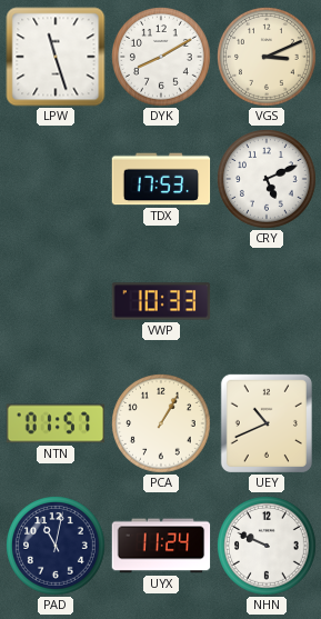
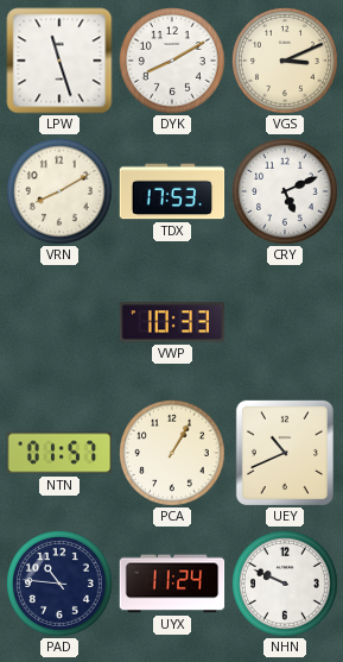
VRN: none -> 8:10
PAD: 11:02 -> 10:46
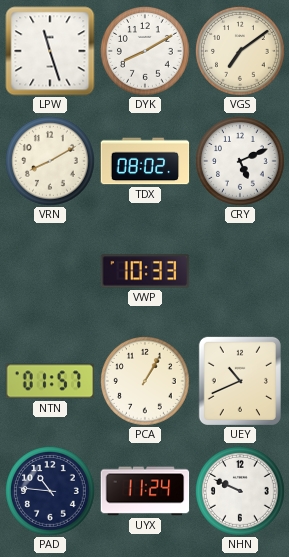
VGS: 3:11 -> 7:09
TDX: 17:53 -> 08:02
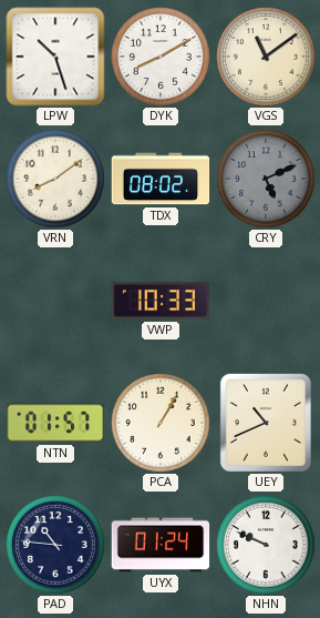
LPW: 11:27 -> 10:27
VGS: 7:09 -> 11:09
VRN: 8:10 -> 8:09
CRY dial: white -> grey
UYX: 11:24 -> 01:24
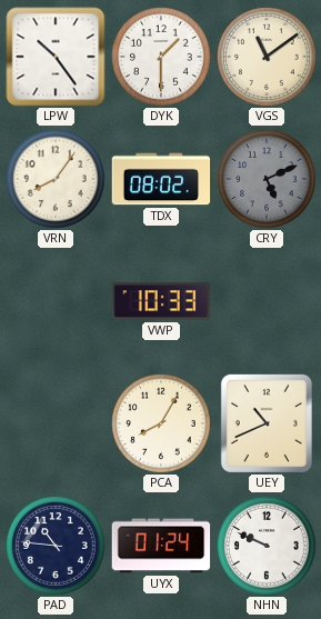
LPW: 10:27 -> 10:24
DYK: 8:10 -> 1:30
VRN: 8:09 -> 8:06
NTN: 01:57 -> none
PCA: 1:05 -> 8:05
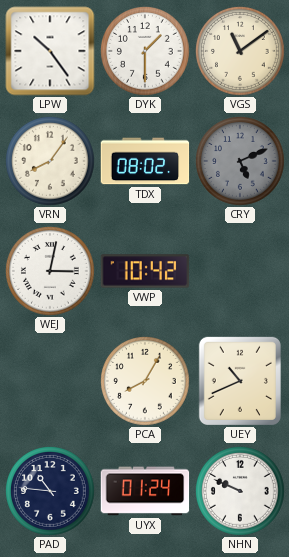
WEJ: none -> 3:02
VWP: 10:33 -> 10:42
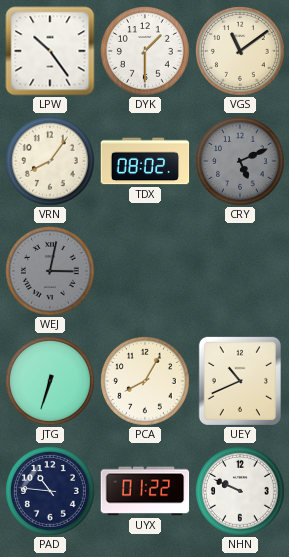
WEJ dial: white -> grey
VWP: 10:42 -> none
JTG: none -> 6:33
UYX: 01:24 -> 01:22
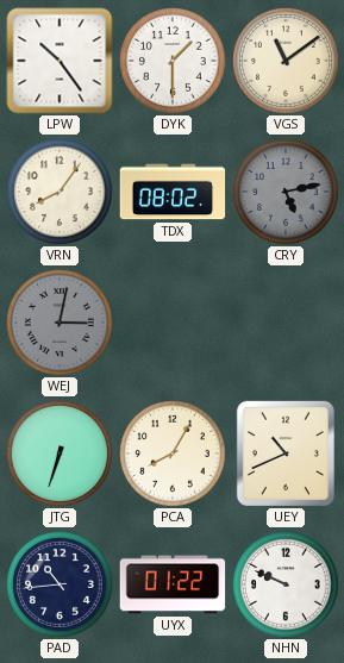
CRY: 5:11 -> 5:13
PAD: 10:46 -> 10:44
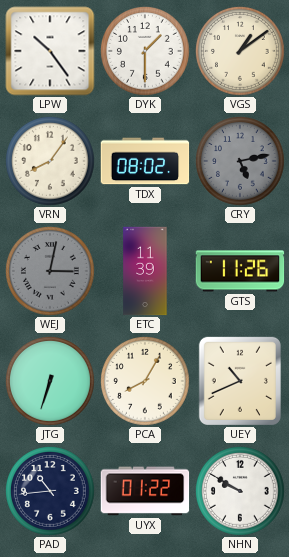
VGS: 11:09 -> 1:09
ETC: none -> 11:39
GTS: none -> 11:26
NHN: 9:49 -> 9:50
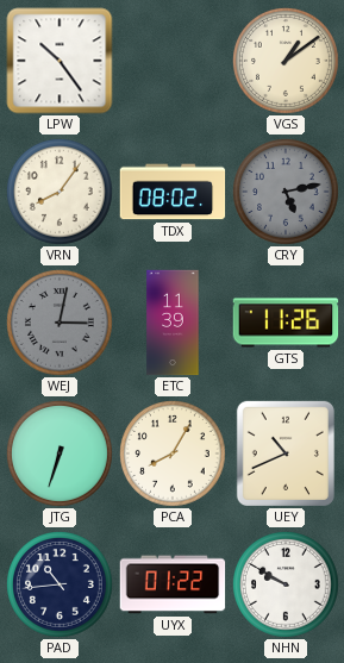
DYK: 1:30 -> none
